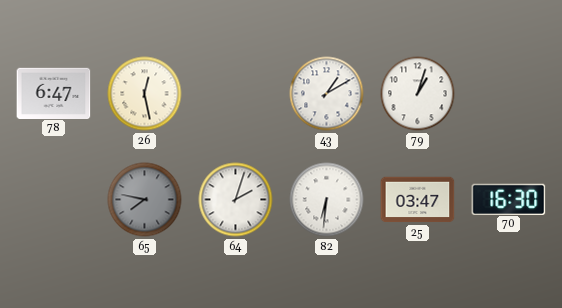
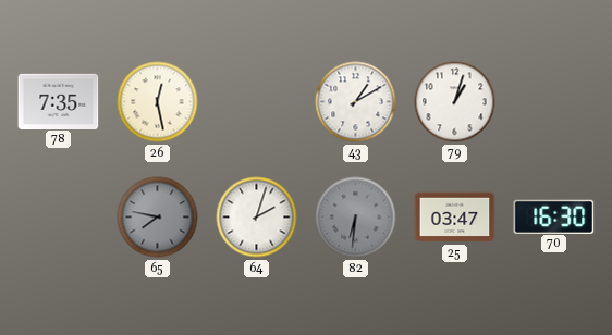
78: 6:47 -> 7:35
82 dial: white -> grey
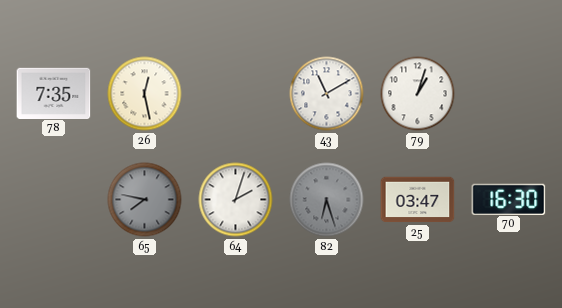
43: 1:10 -> 11:10
82: 6:31 -> 6:27
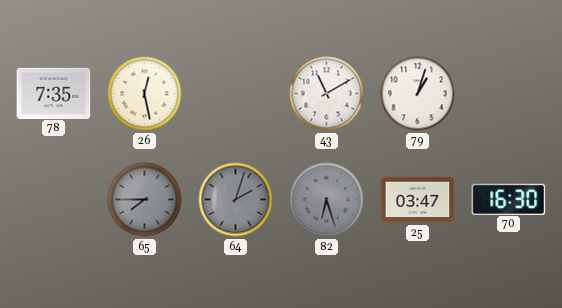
65: 7:47 -> 7:45
64 dial: white -> grey
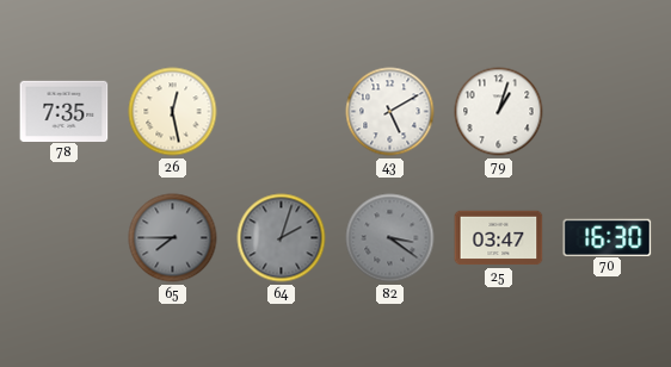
43: 11:10 -> 5:10
82: 6:27 -> 3:21
